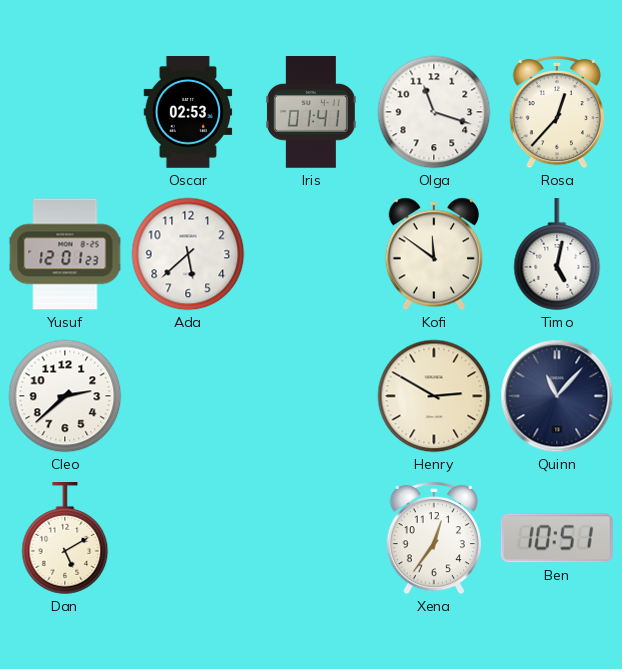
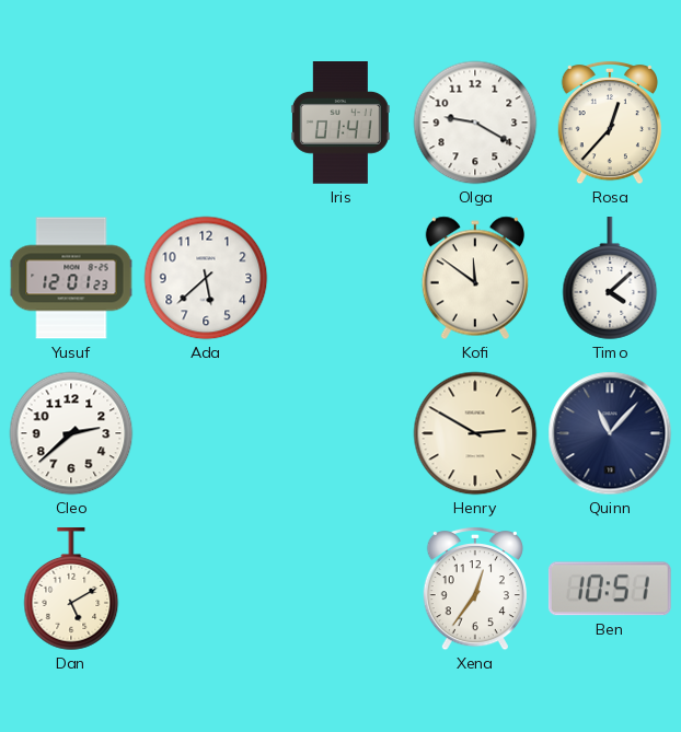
Oscar: 02:53 -> none
Olga: 11:18 -> 9:20
Timo: 5:02 -> 4:08
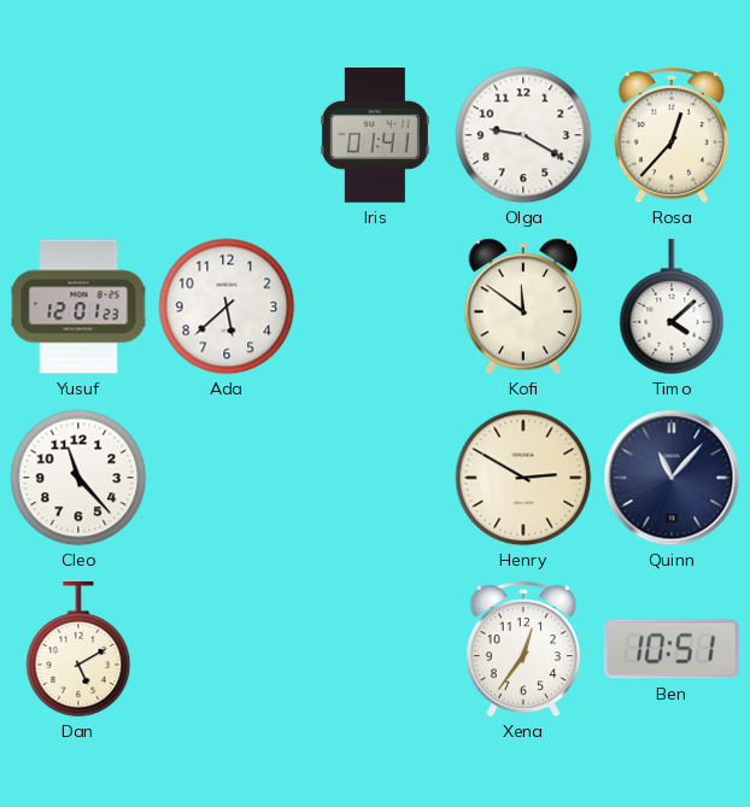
Cleo: 2:38 -> 11:23
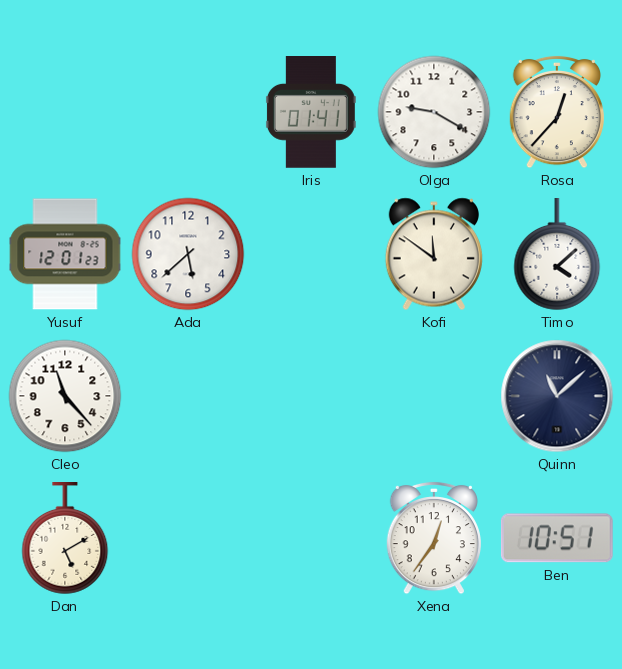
Henry: 2:50 -> none
Quinn: 11:07 -> 11:08
